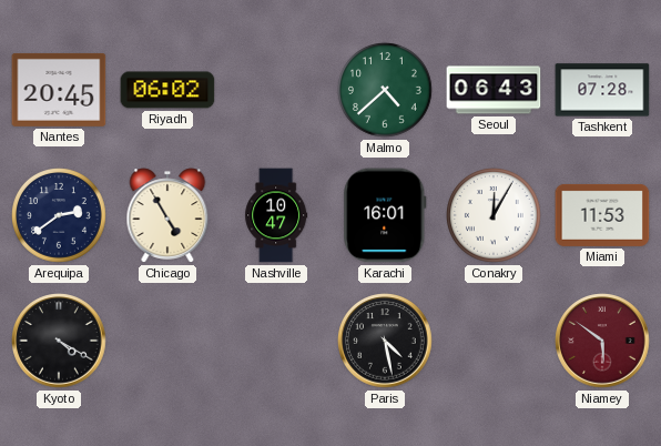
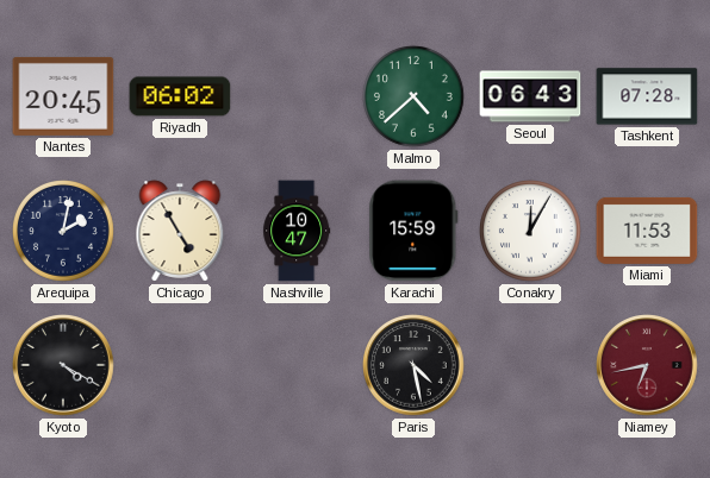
Arequipa: 2:39 -> 2:02
Karachi: 16:01 -> 15:59
Niamey: 5:51 -> 6:43
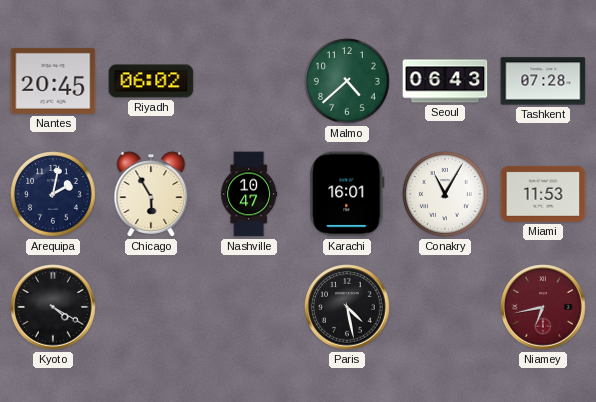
Chicago: 4:55 -> 5:55
Karachi: 15:59 -> 16:01
Conakry: 12:05 -> 11:05
